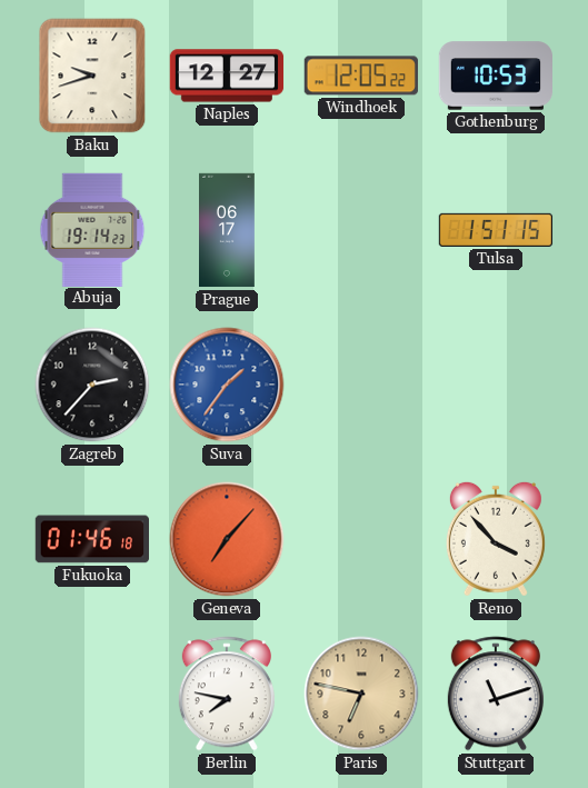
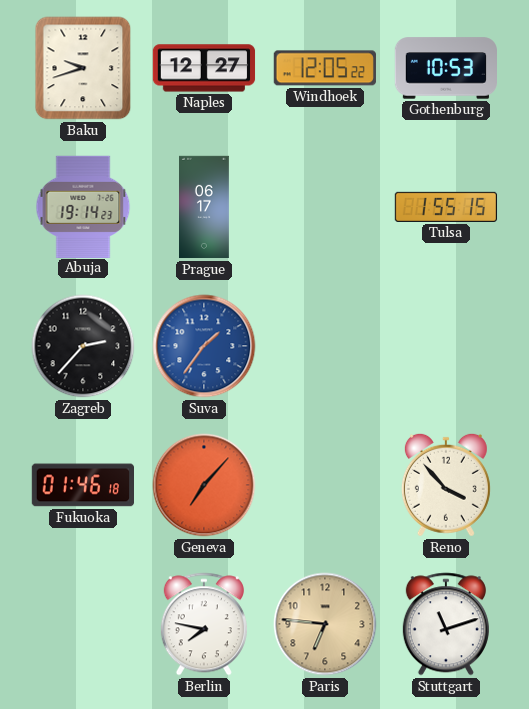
Tulsa: 1:51 -> 1:55
Paris: 6:47 -> 6:46
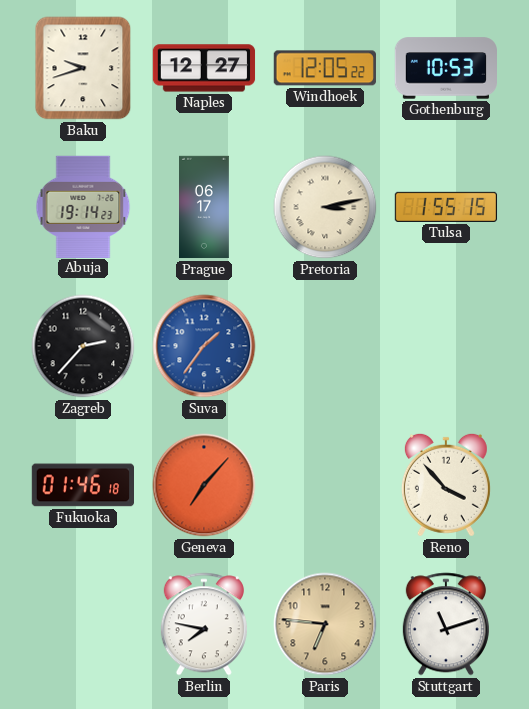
Pretoria: none -> 3:13
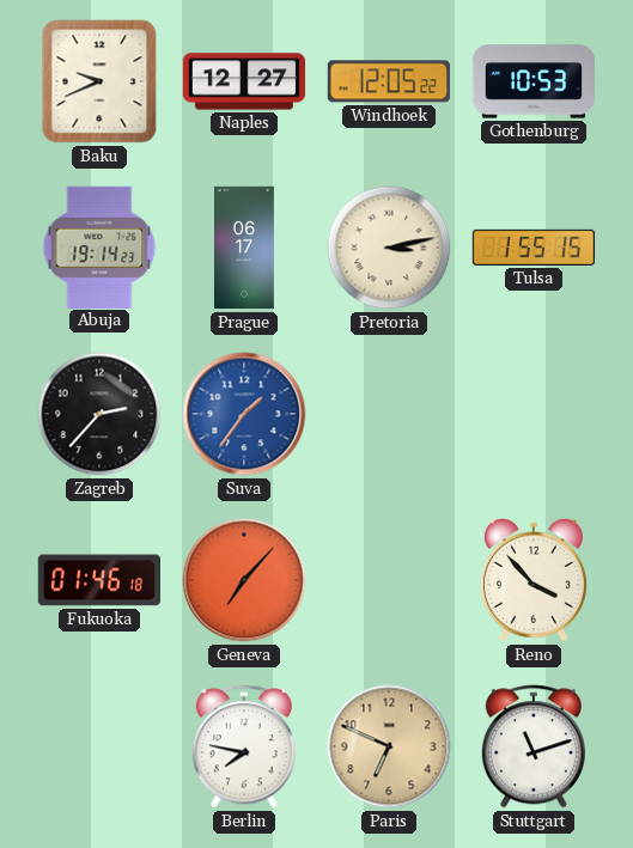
Baku: 9:42 -> 9:41
Paris: 6:46 -> 6:49
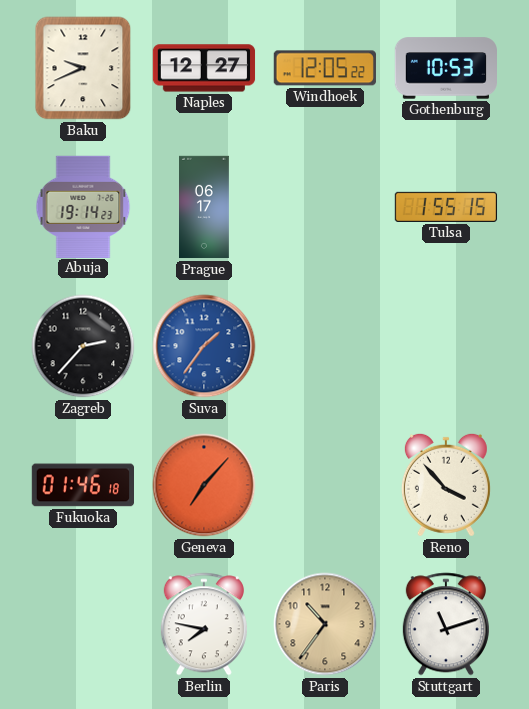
Pretoria: 3:13 -> none
Paris: 6:49 -> 10:36
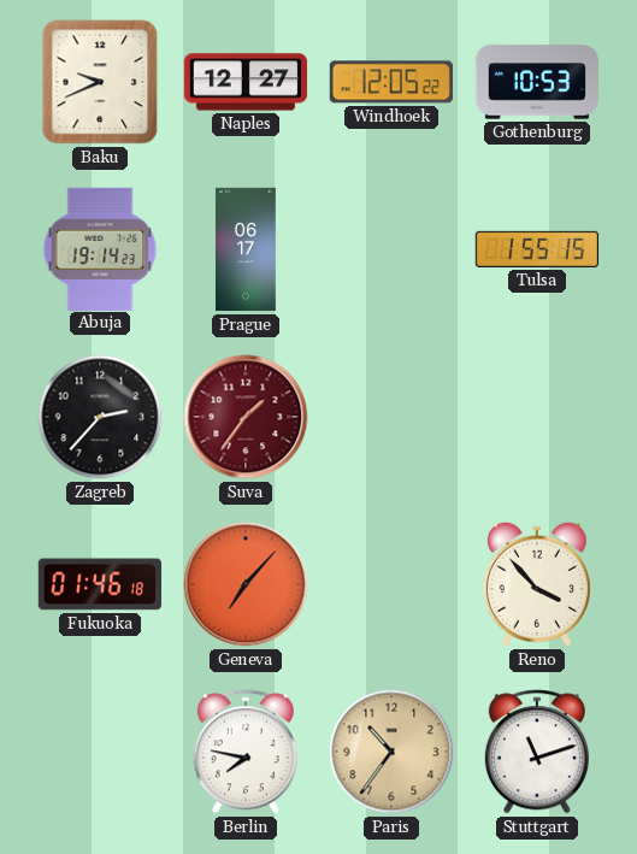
Suva dial: blue -> burgundy
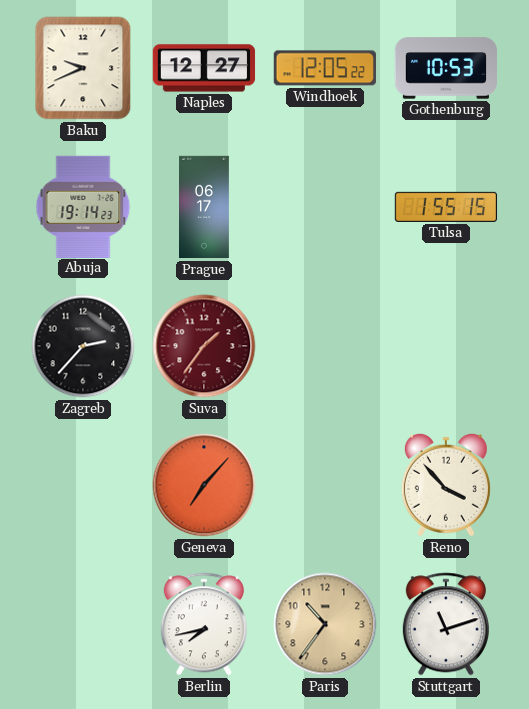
Fukuoka: 01:46 -> none
Berlin: 7:47 -> 7:43
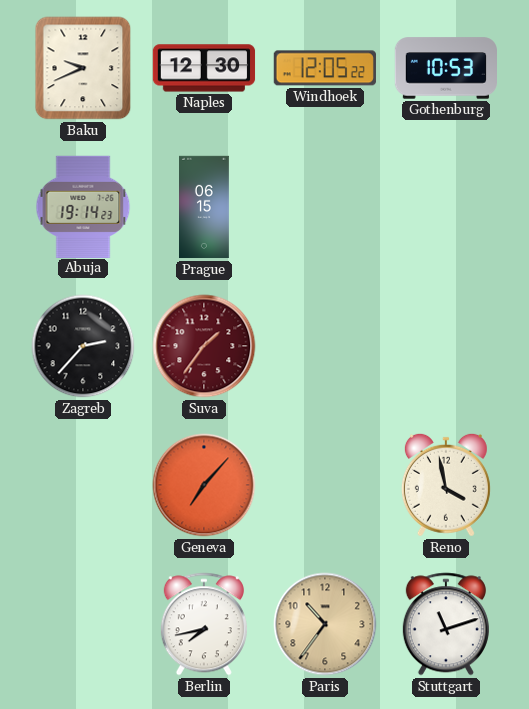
Naples: 12:27 -> 12:30
Prague: 06:17 -> 06:15
Tulsa: 1:55 -> none
Reno: 3:53 -> 3:58
